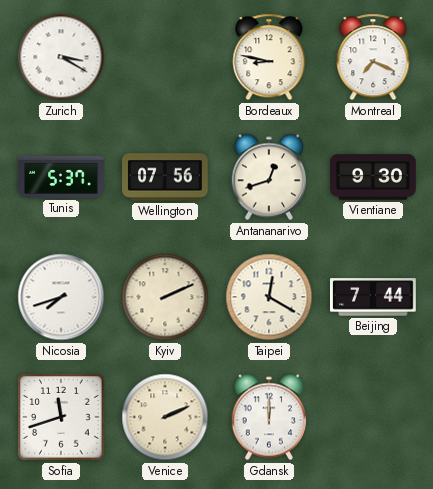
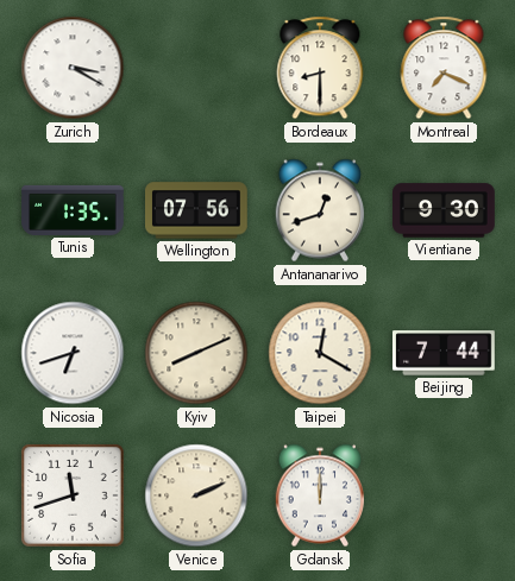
Bordeaux: 8:47 -> 8:30
Tunis: 5:37 -> 1:35
Nicosia: 7:42 -> 6:42
Kyiv: 2:11 -> 8:11
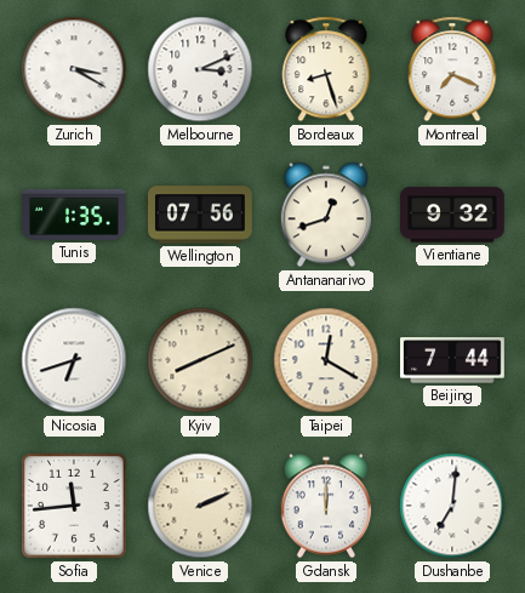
Melbourne: none -> 3:11
Bordeaux: 8:30 -> 8:27
Vientiane: 9:30 -> 9:32
Sofia: 11:42 -> 11:44
Dushanbe: none -> 7:01
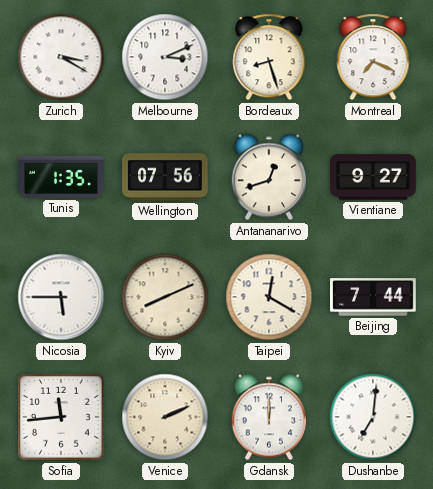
Vientiane: 9:32 -> 9:27
Nicosia: 6:42 -> 5:45
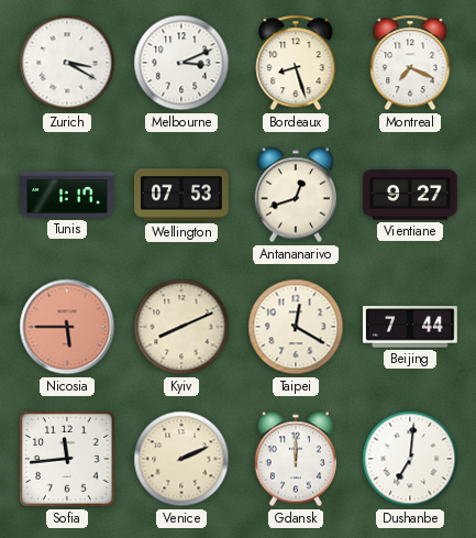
Tunis: 1:35 -> 1:17
Wellington: 07:56 -> 07:53
Nicosia dial: white -> salmon
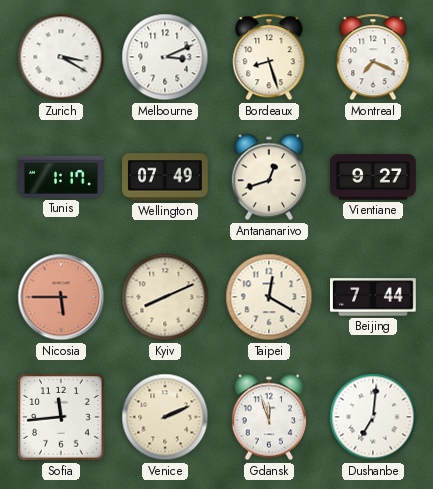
Wellington: 07:53 -> 07:49
Gdansk: 12:00 -> 11:57
